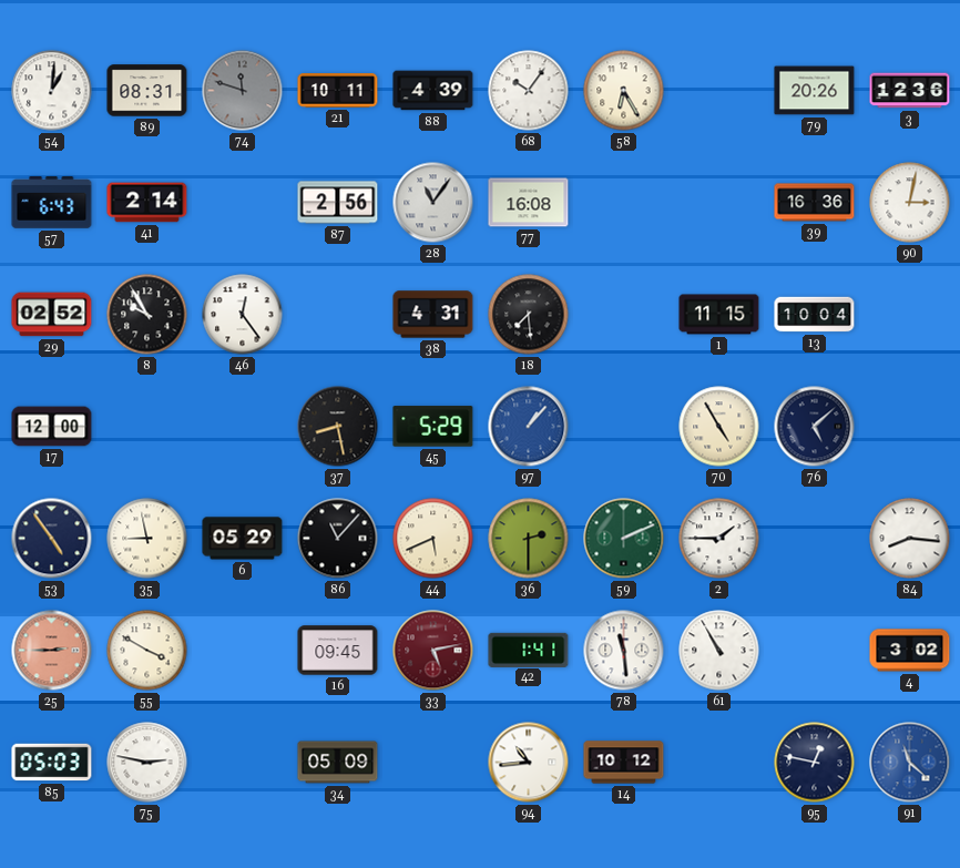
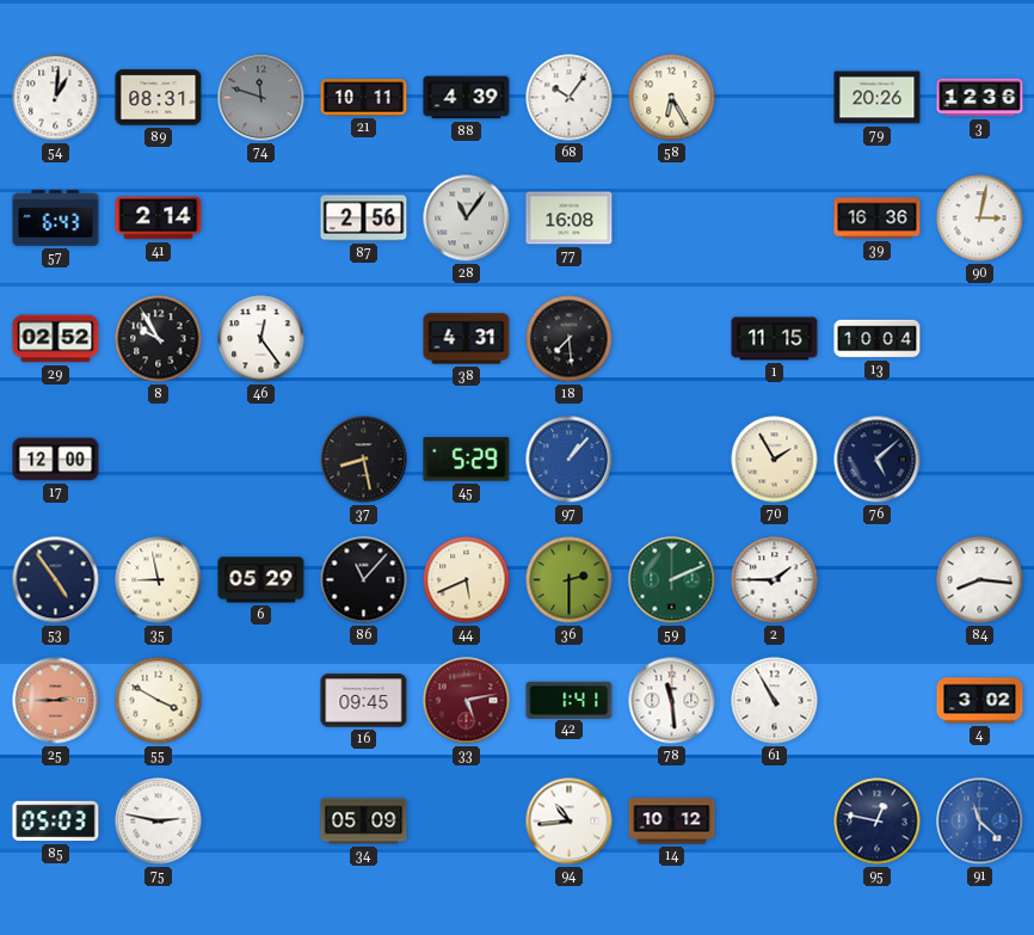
70: 4:55 -> 1:55
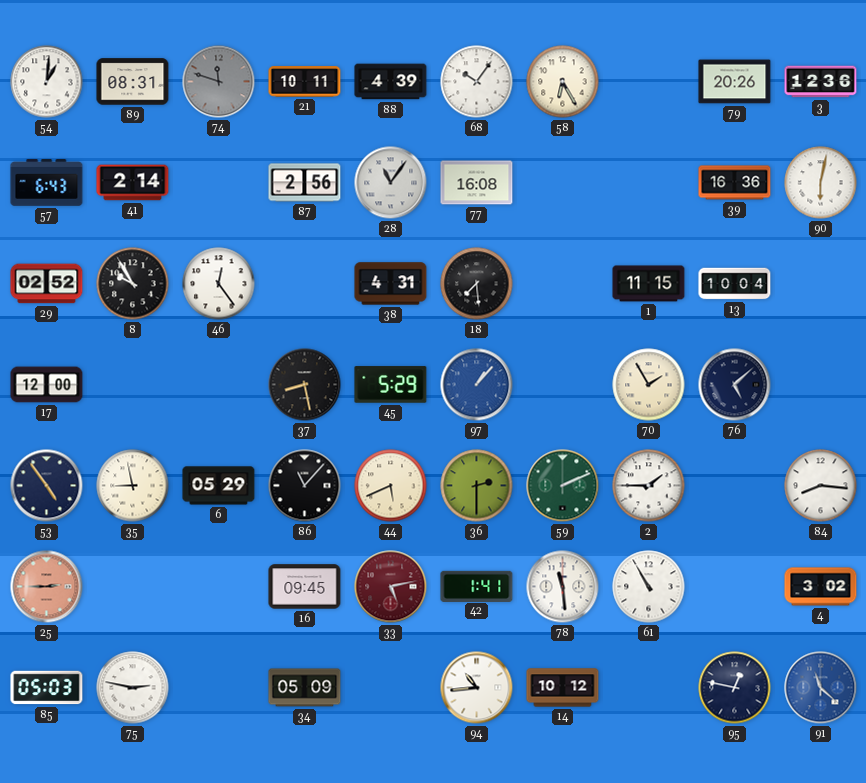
90: 3:02 -> 6:02
55: 3:50 -> none
